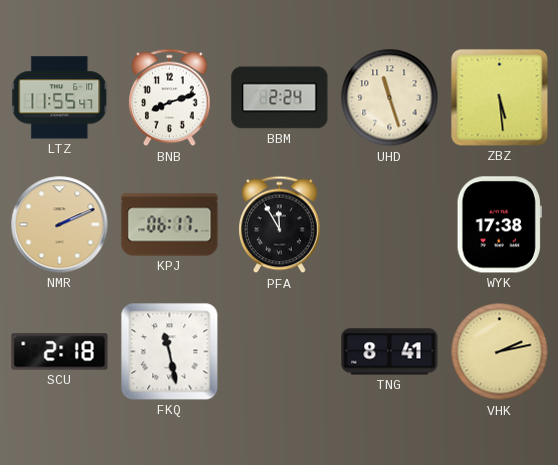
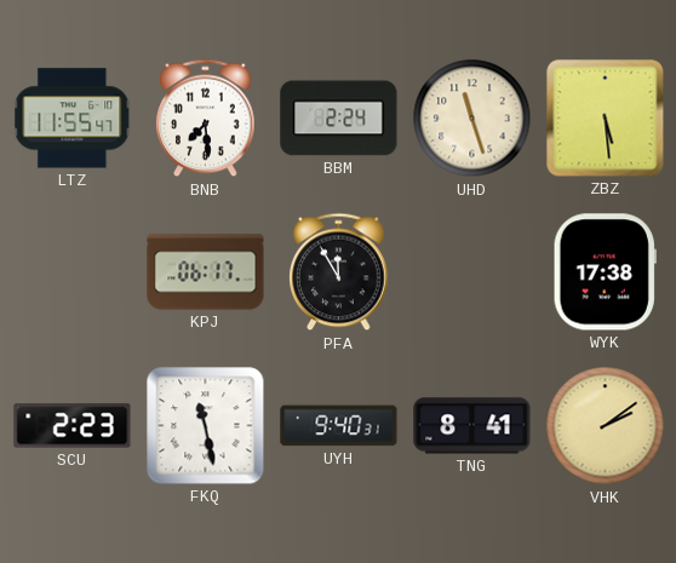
BNB: 8:12 -> 7:29
NMR: 2:11 -> none
SCU: 2:18 -> 2:23
UYH: none -> 9:40
VHK: 2:13 -> 2:09
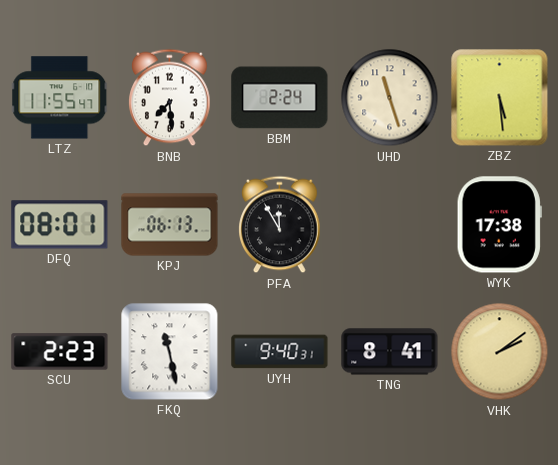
DFQ: none -> 08:01
KPJ: 06:17 -> 06:13
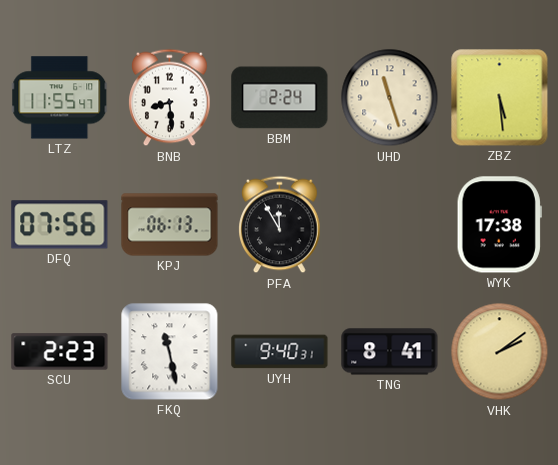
BNB: 7:29 -> 8:29
DFQ: 08:01 -> 07:56
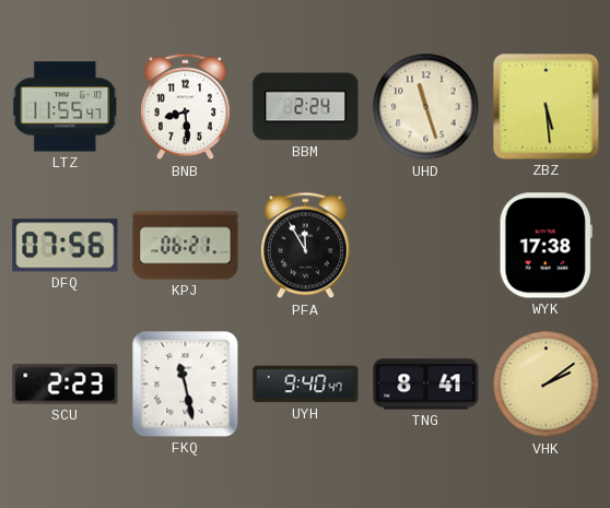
KPJ: 06:13 -> 06:21
UYH: 9:40:31 -> 9:40:47
